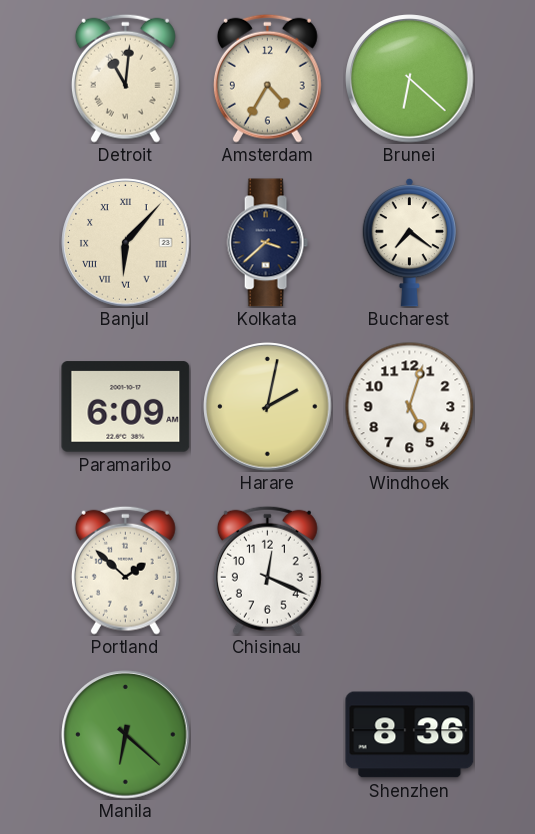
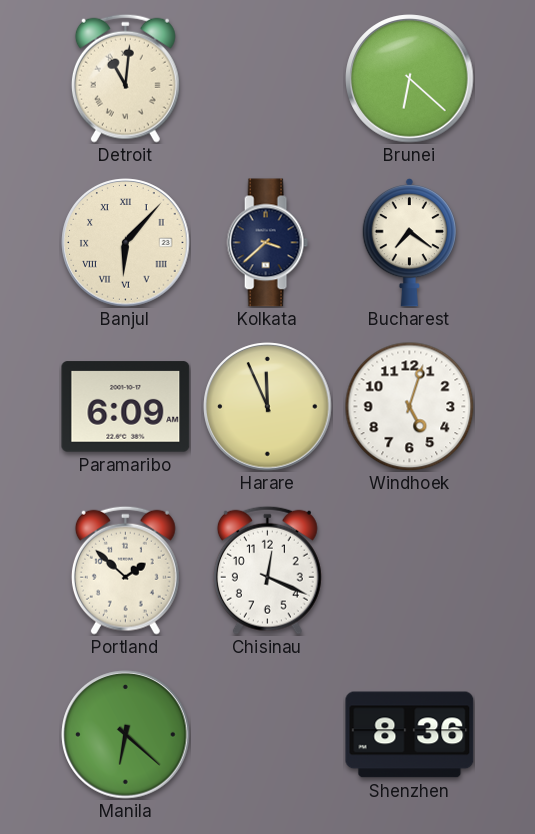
Amsterdam: 4:35 -> none
Harare: 2:02 -> 11:56
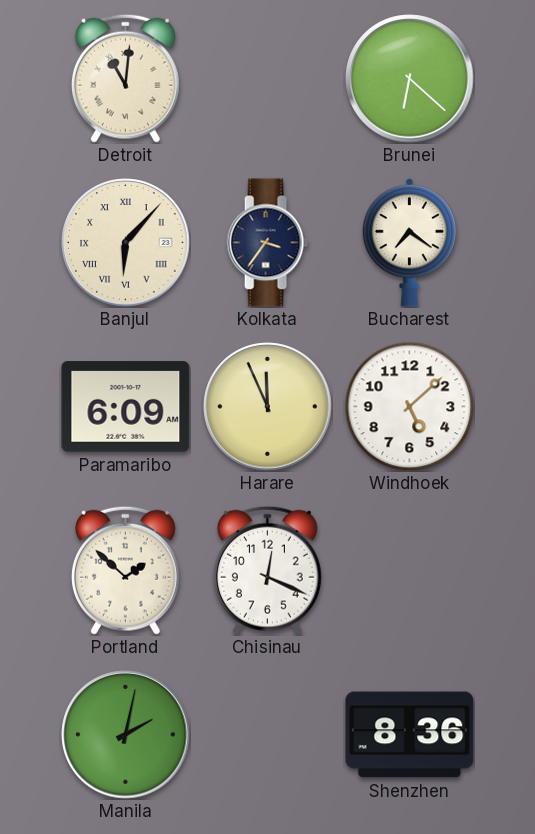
Kolkata: 3:38 -> 3:36
Windhoek: 5:03 -> 5:08
Manila: 6:22 -> 2:02
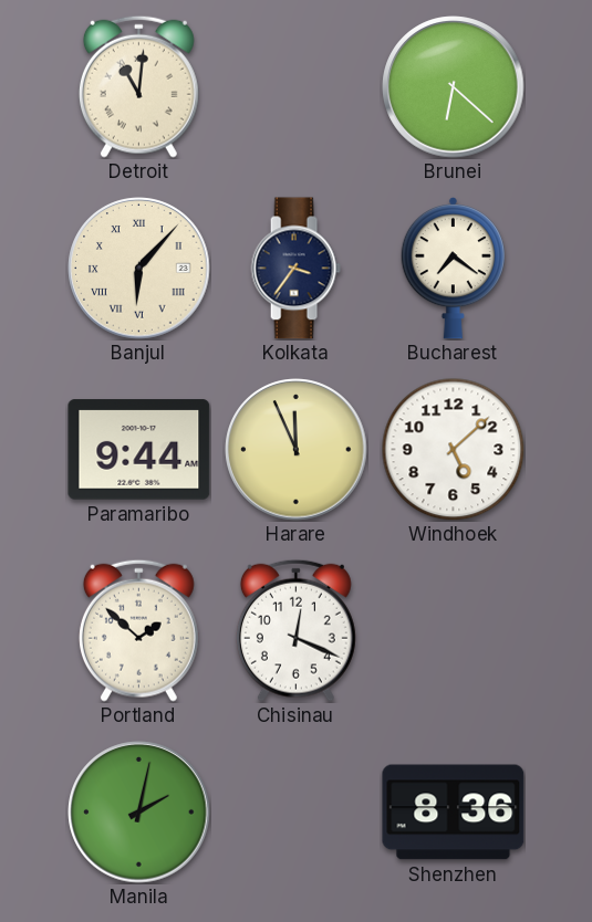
Paramaribo: 6:09 -> 9:44
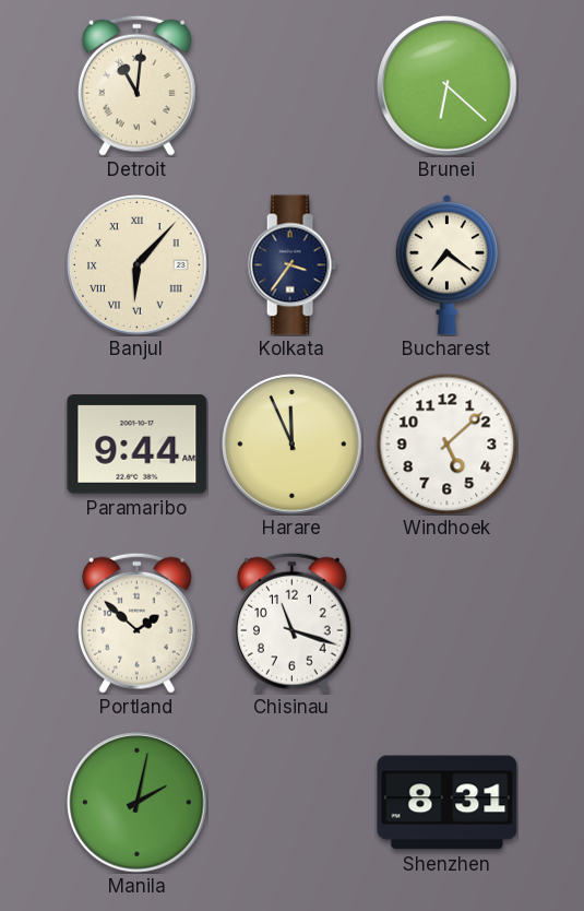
Chisinau: 12:19 -> 11:18
Shenzhen: 8:36 -> 8:31
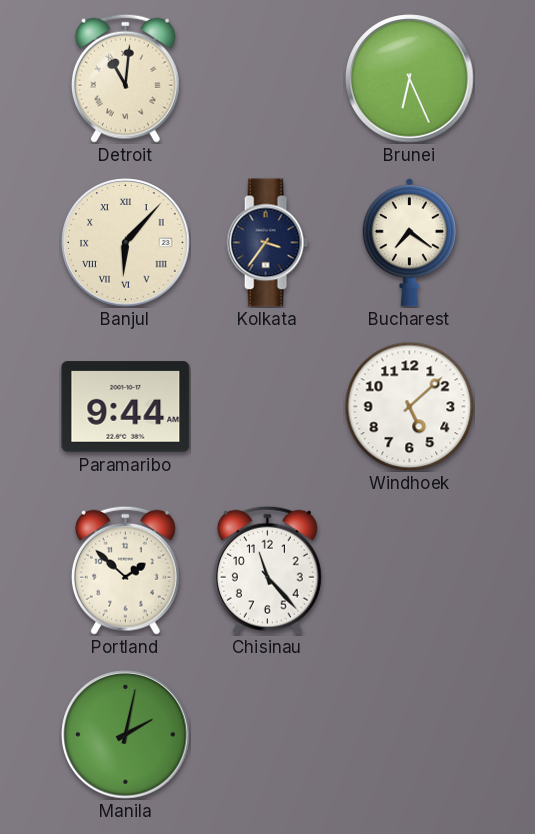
Brunei: 6:22 -> 6:26
Harare: 11:56 -> none
Chisinau: 11:18 -> 11:23
Shenzhen: 8:31 -> none
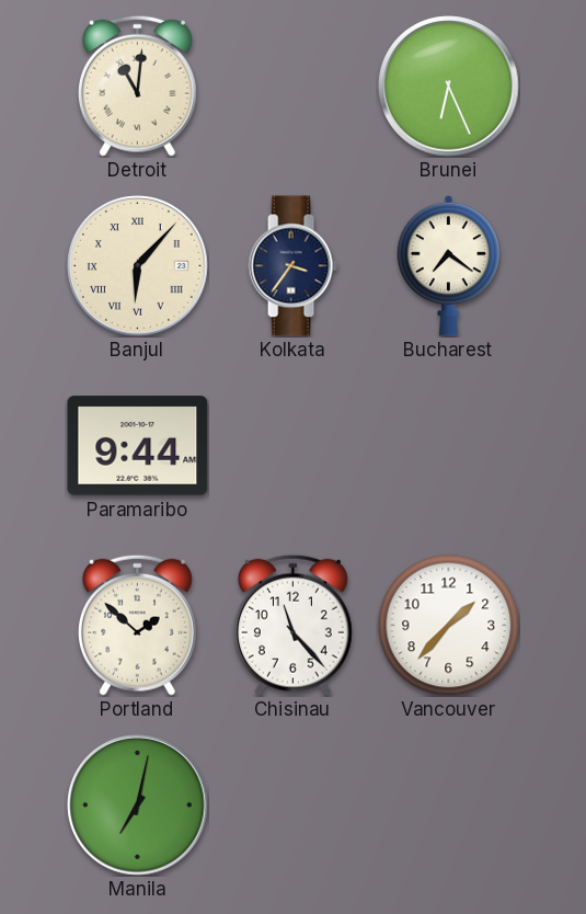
Windhoek: 5:08 -> none
Vancouver: none -> 1:37
Manila: 2:02 -> 7:02
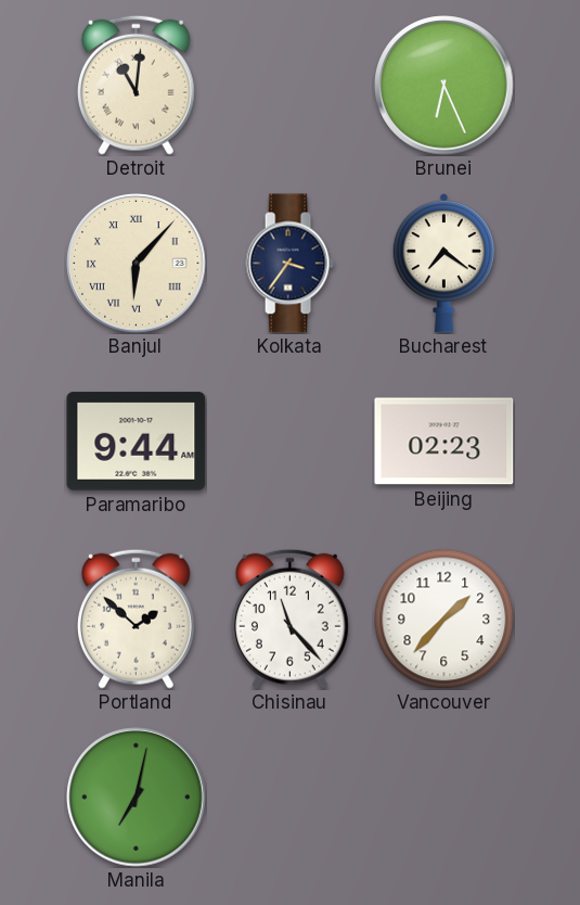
Beijing: none -> 02:23
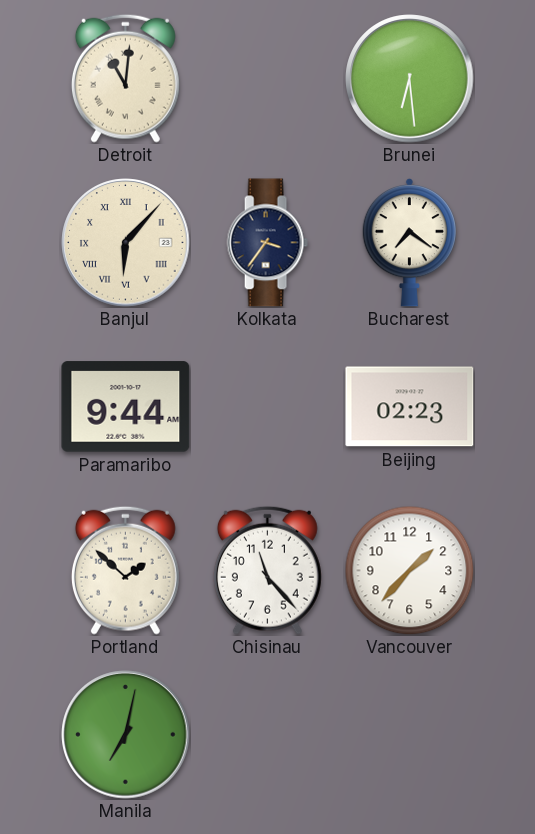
Brunei: 6:26 -> 6:29
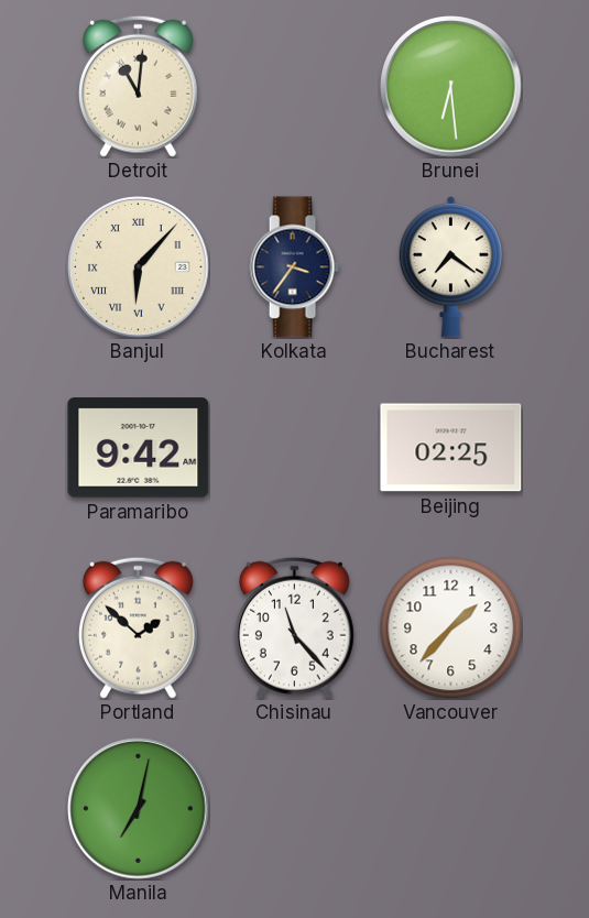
Paramaribo: 9:44 -> 9:42
Beijing: 02:23 -> 02:25
